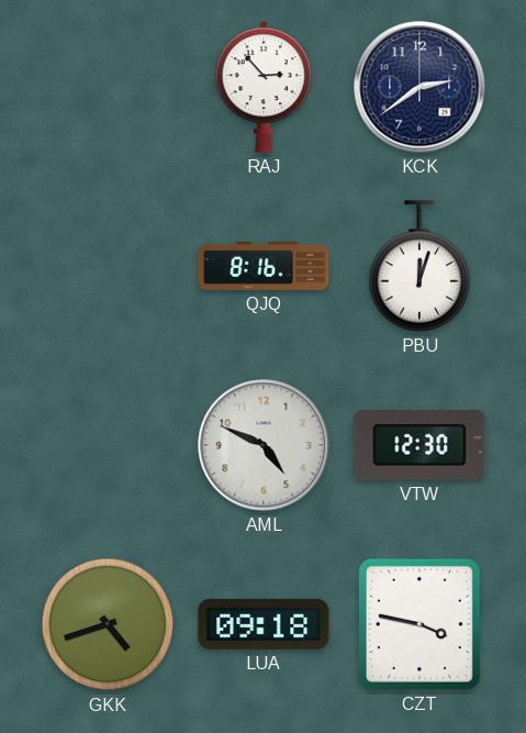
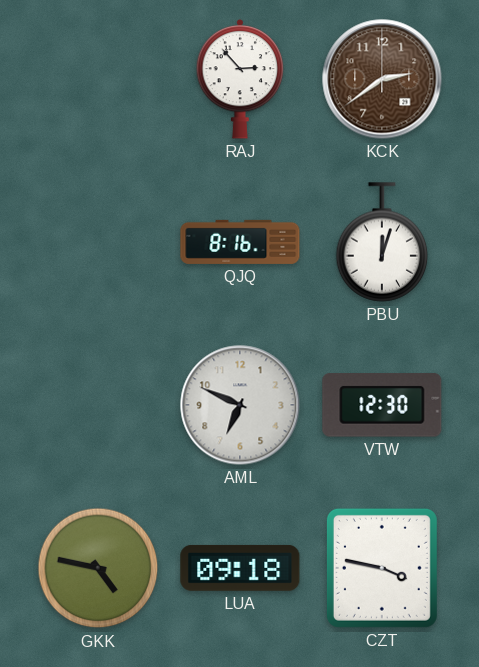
KCK dial: navy -> brown
AML: 4:49 -> 6:49
GKK: 4:42 -> 4:47
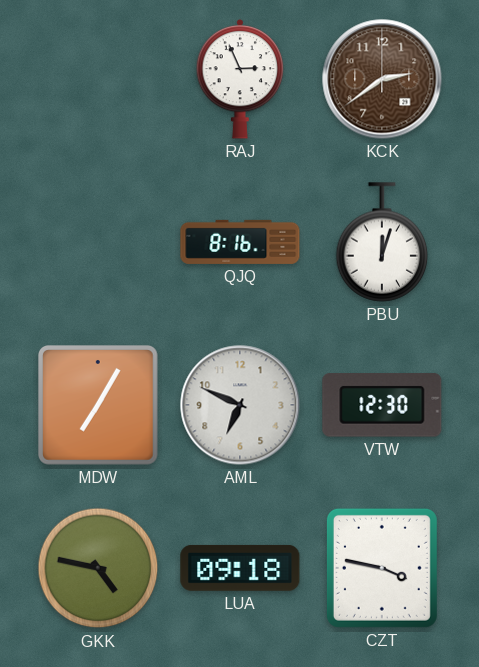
RAJ: 2:53 -> 2:56
MDW: none -> 7:05
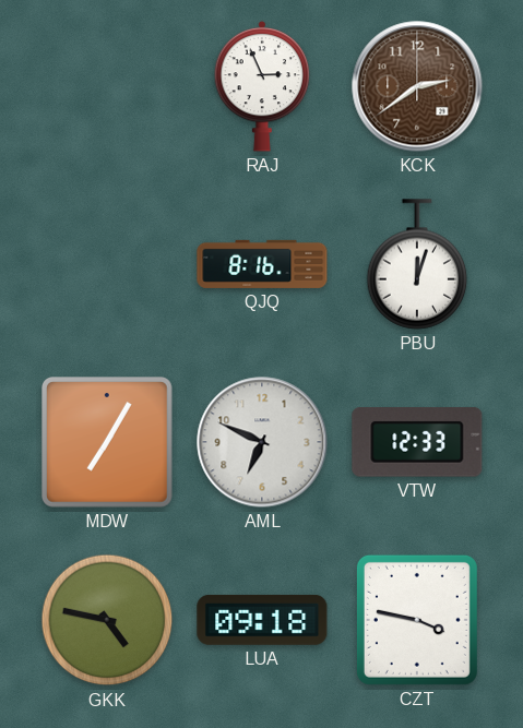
VTW: 12:30 -> 12:33
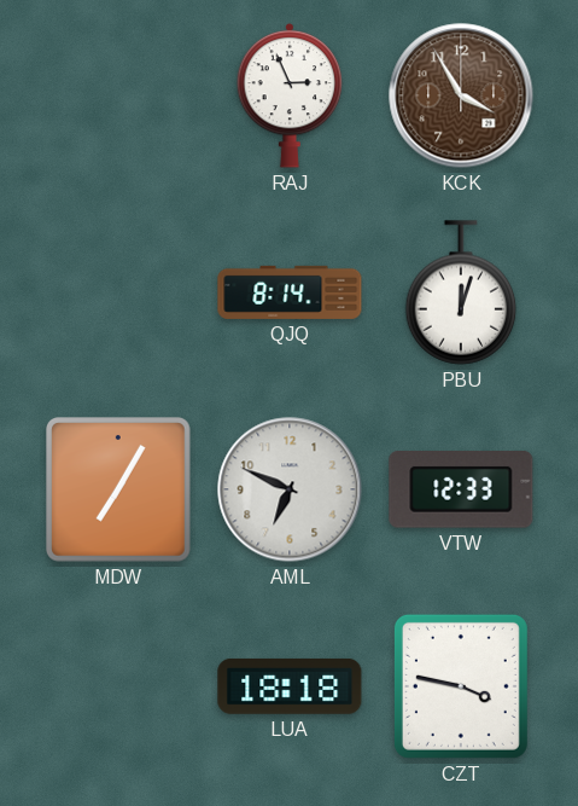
KCK: 2:39 -> 3:55
QJQ: 8:16 -> 8:14
GKK: 4:47 -> none
LUA: 09:18 -> 18:18
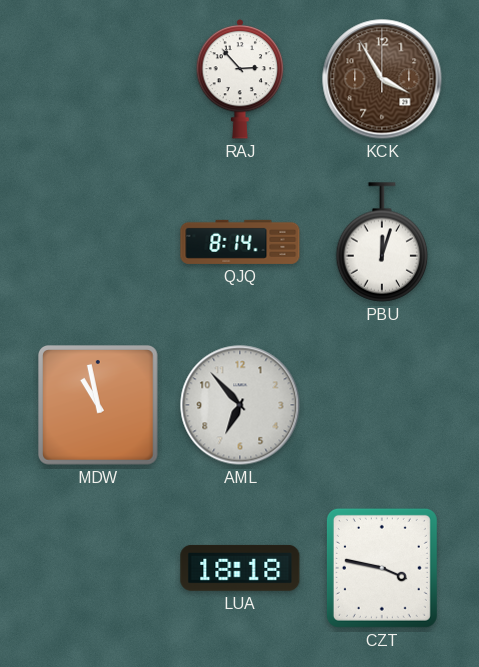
RAJ: 2:56 -> 2:53
MDW: 7:05 -> 10:58
AML: 6:49 -> 6:53
VTW: 12:33 -> none
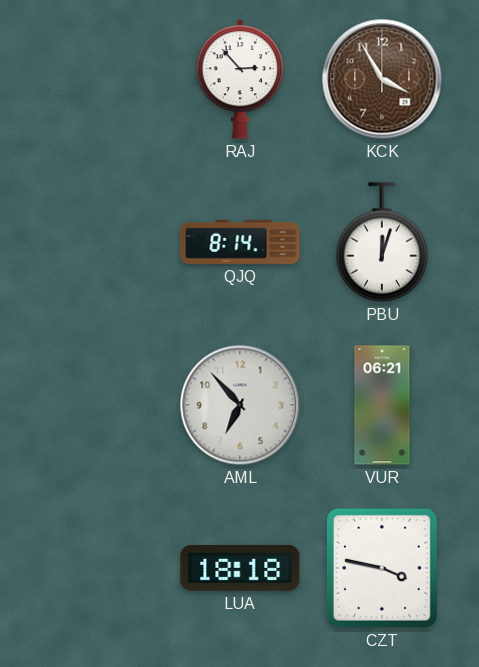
MDW: 10:58 -> none
VUR: none -> 06:21
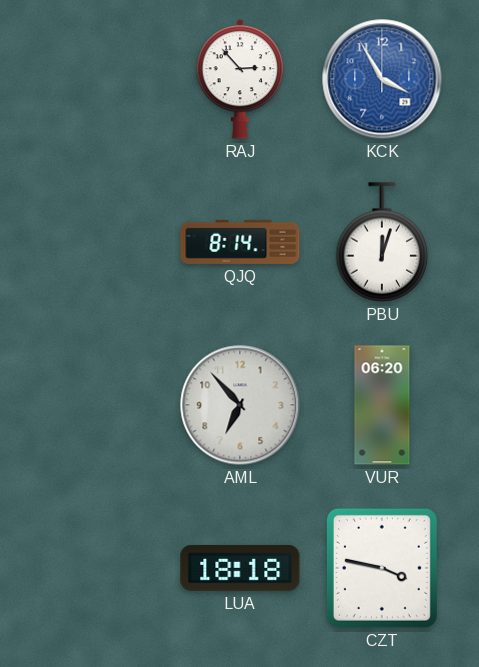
KCK dial: brown -> blue
VUR: 06:21 -> 06:20
